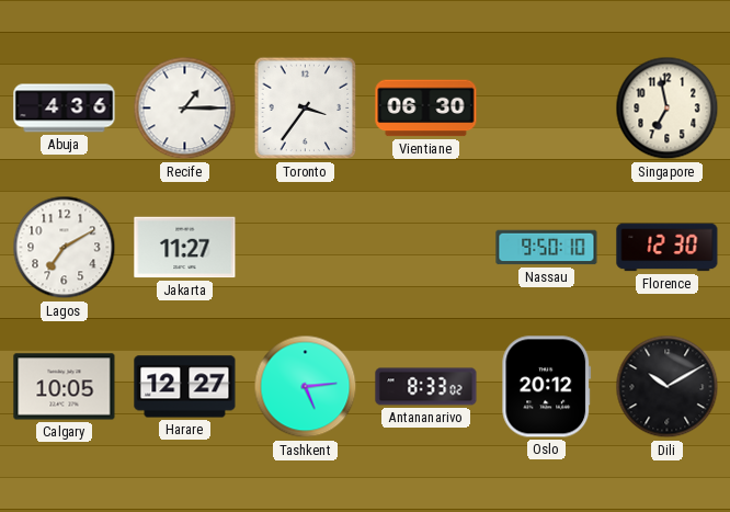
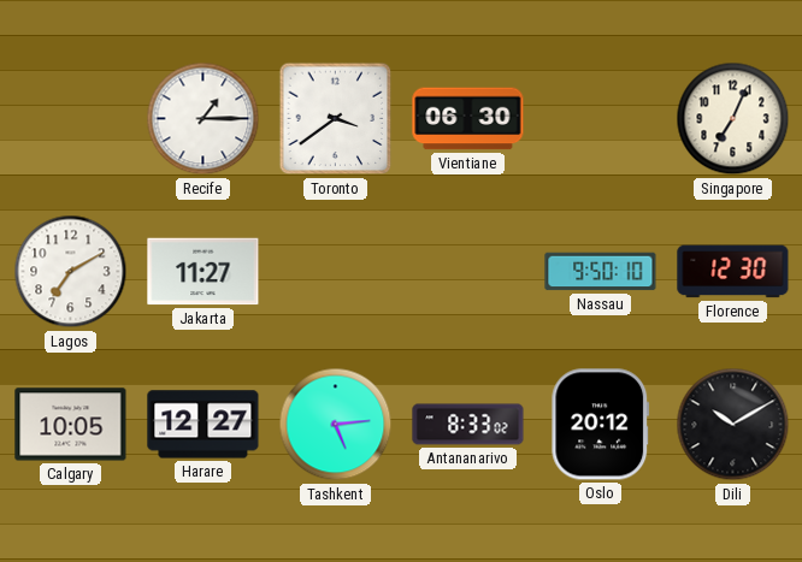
Abuja: 4:36 -> none
Toronto: 3:36 -> 3:39
Singapore: 6:58 -> 7:04
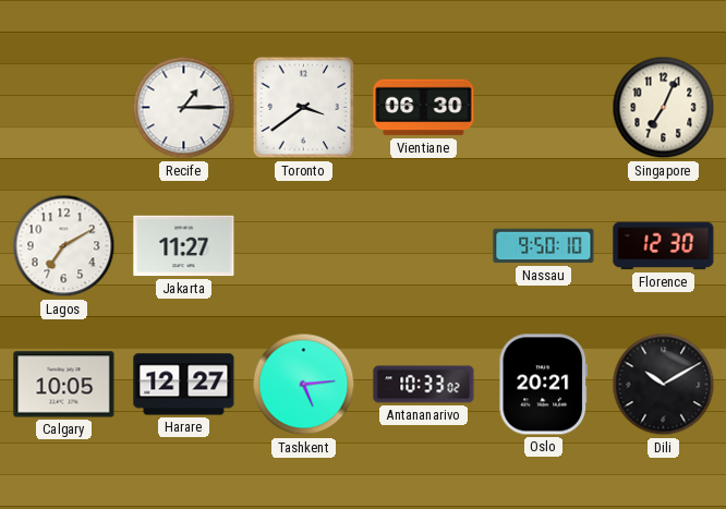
Antananarivo: 8:33 -> 10:33
Oslo: 20:12 -> 20:21
